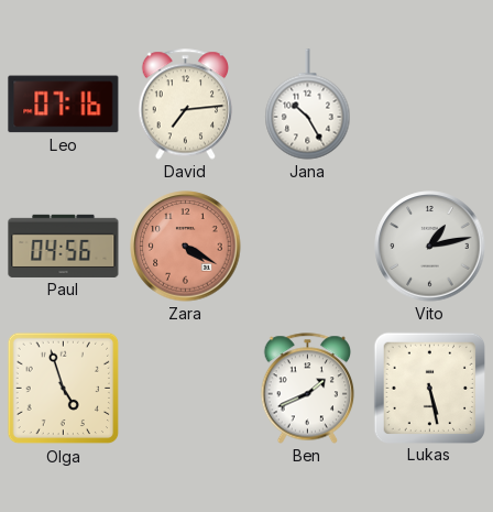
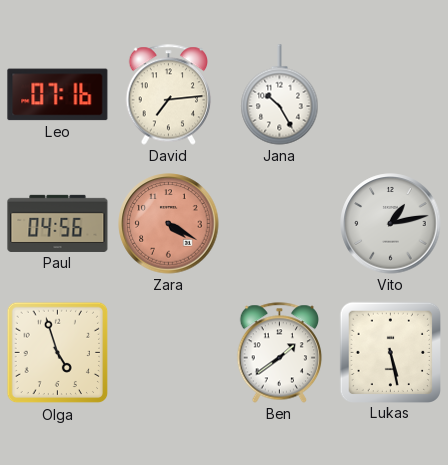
Ben: 1:41 -> 1:39
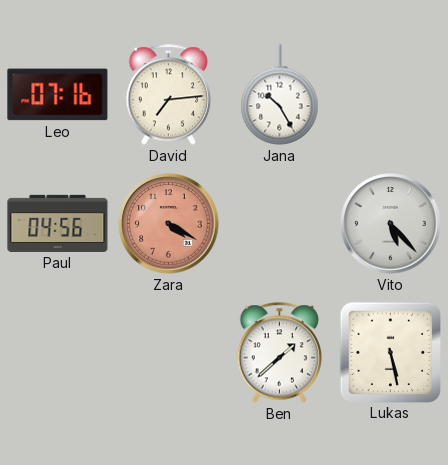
Vito: 1:13 -> 5:23
Olga: 4:57 -> none
Ben: 1:39 -> 1:38
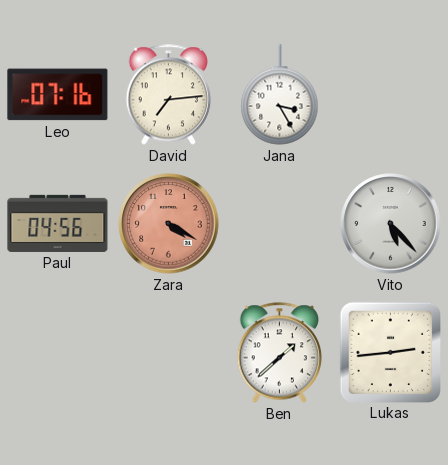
Jana: 10:25 -> 3:25
Lukas: 5:28 -> 2:44
